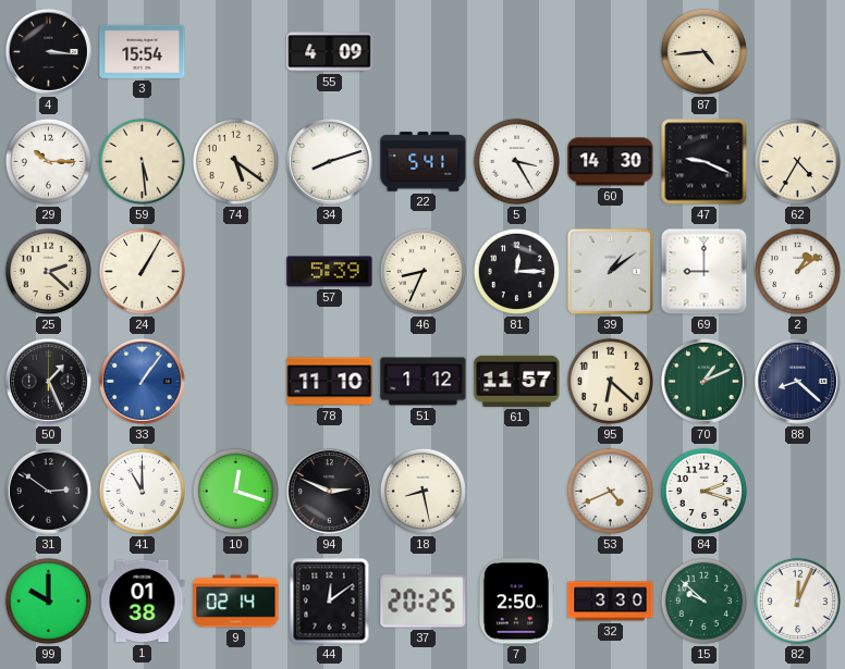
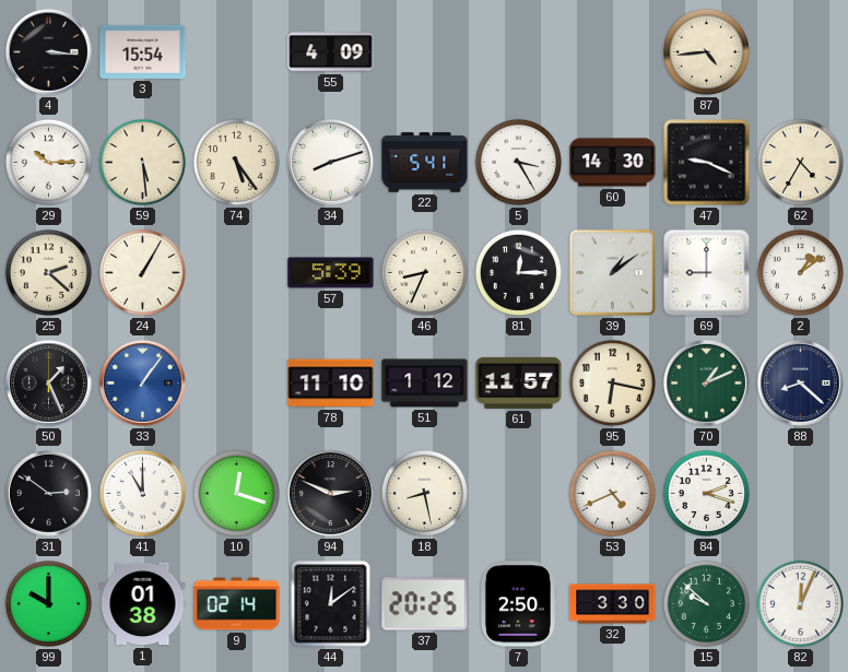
74: 5:21 -> 5:24
95: 6:22 -> 6:17
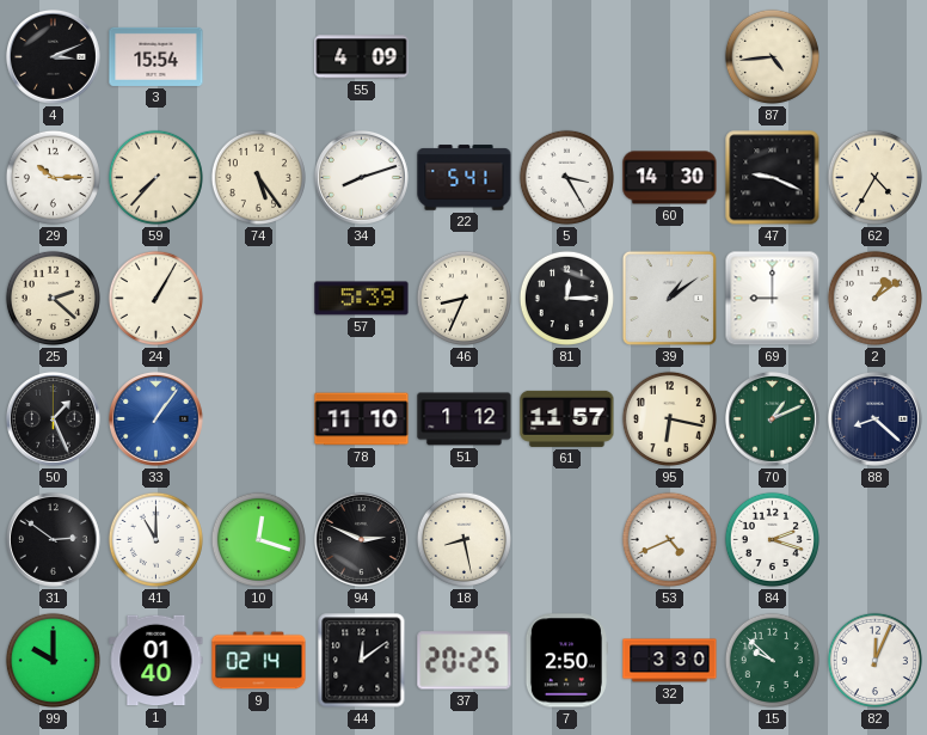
4: 3:16 -> 3:11
59: 5:29 -> 7:37
1: 01:38 -> 01:40
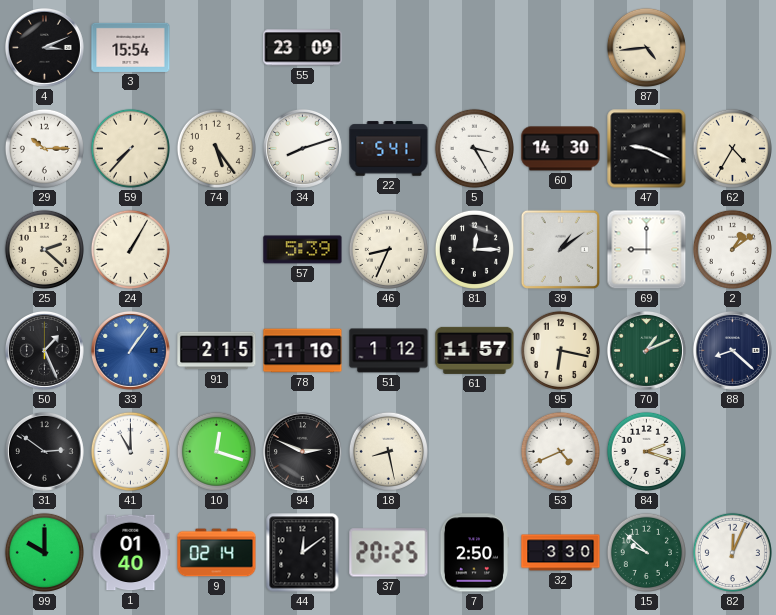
55: 4:09 -> 23:09
91: none -> 2:15
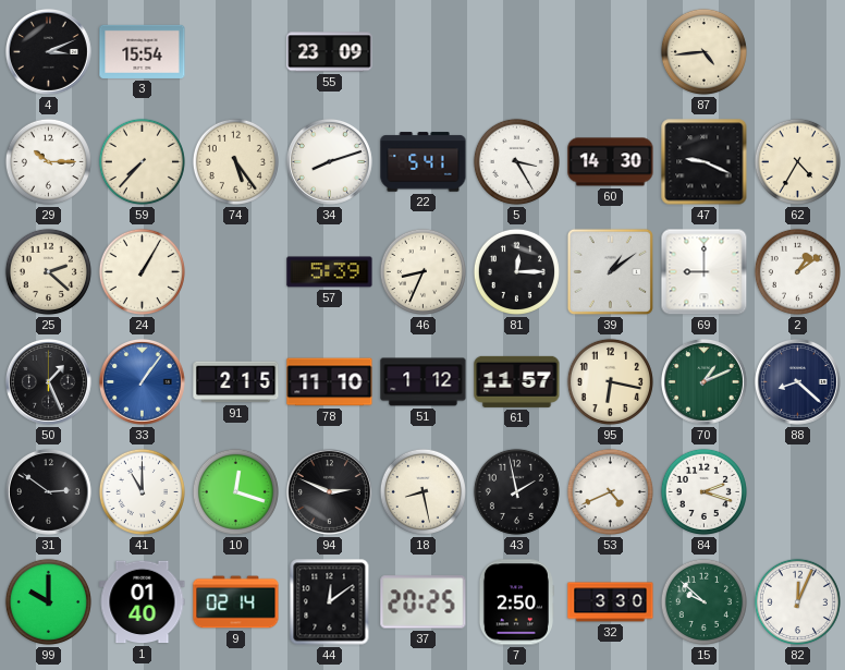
43: none -> 1:58
